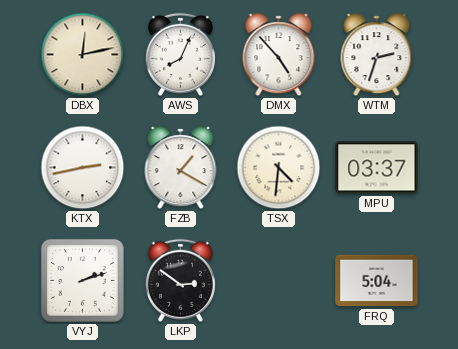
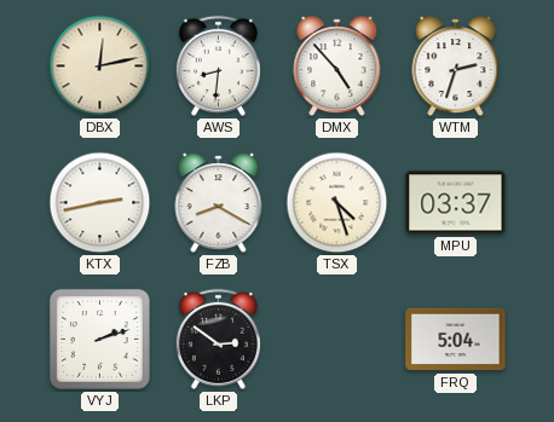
AWS: 8:04 -> 8:31
FZB: 1:20 -> 8:20
TSX: 4:31 -> 4:27
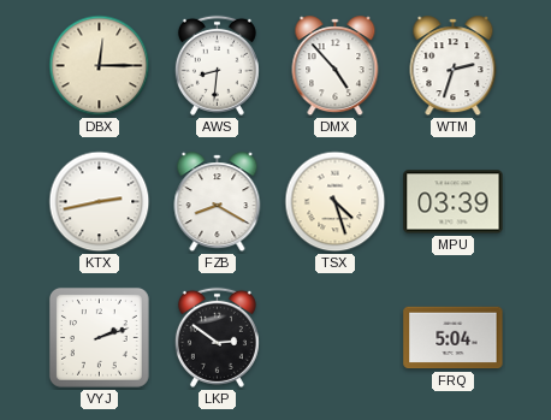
DBX: 12:13 -> 12:15
MPU: 03:37 -> 03:39
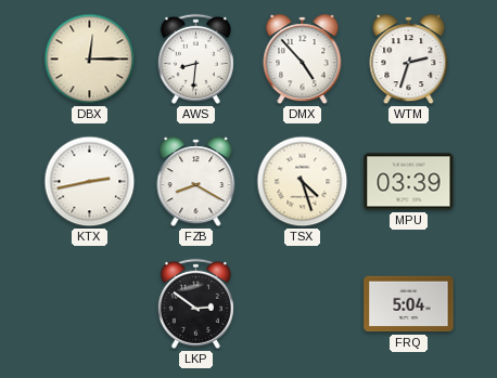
VYJ: 2:12 -> none
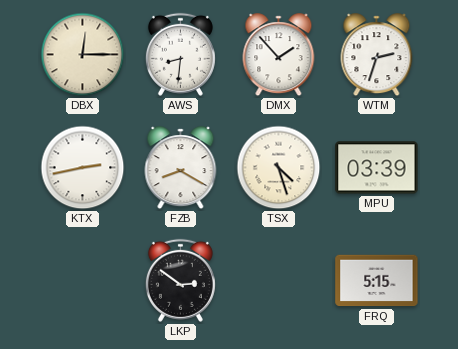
DMX: 4:53 -> 1:53
FRQ: 5:04 -> 5:15
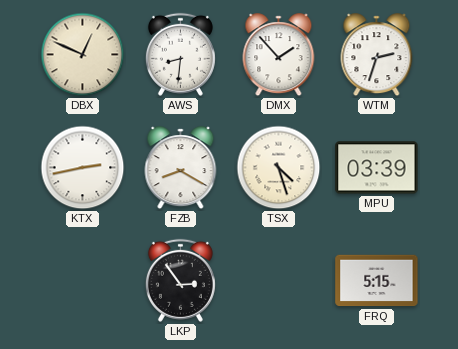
DBX: 12:15 -> 12:49
LKP: 2:51 -> 2:54
